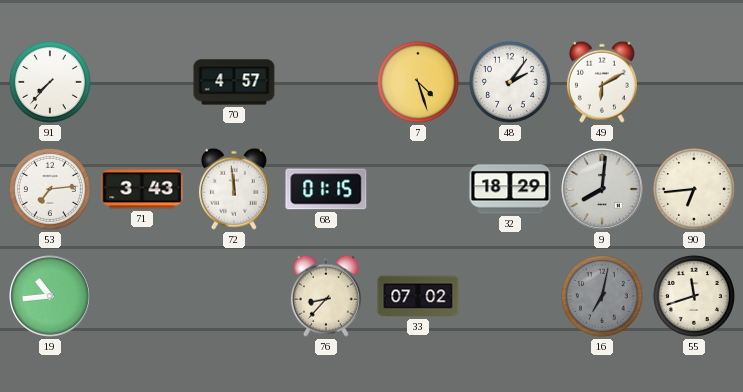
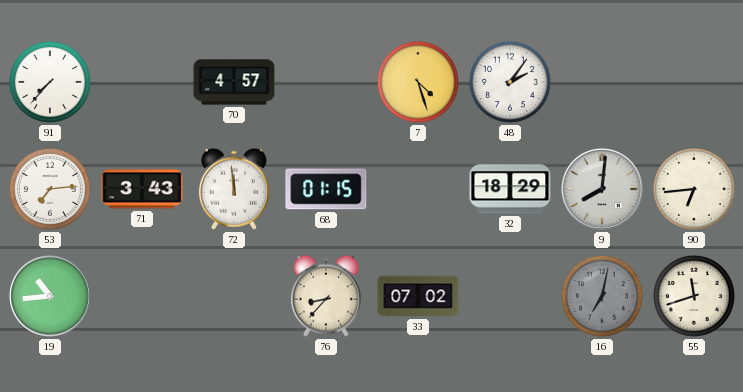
49: 6:10 -> none
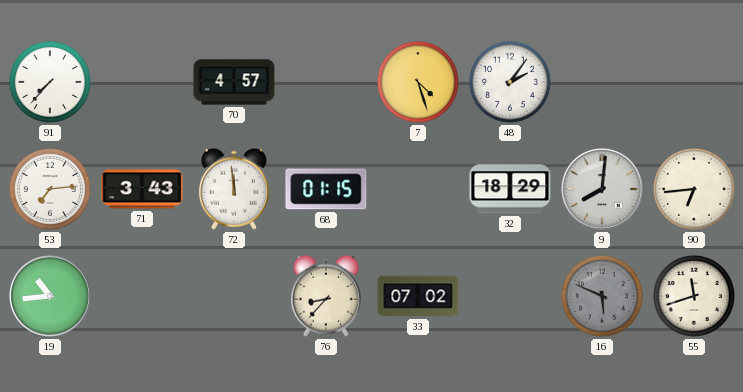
16: 7:02 -> 5:49
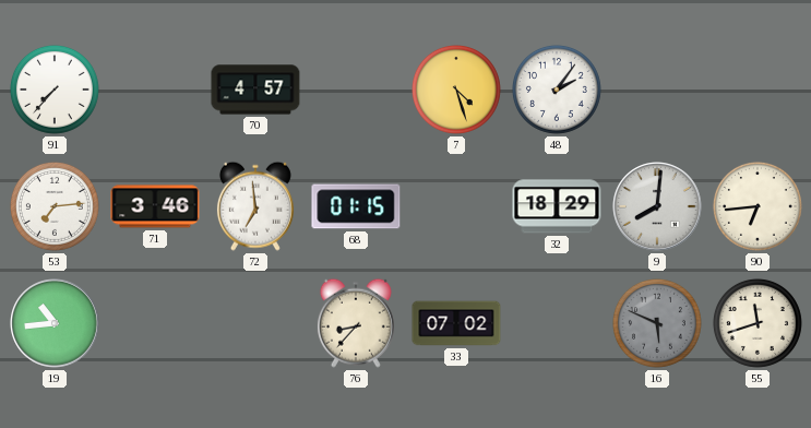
71: 3:43 -> 3:46
72: 11:59 -> 6:59
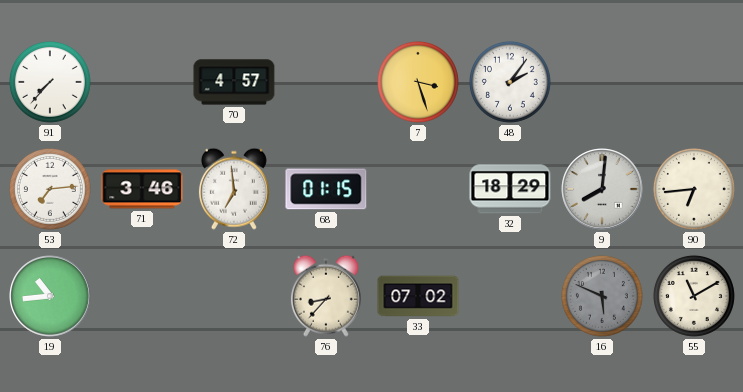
7: 4:27 -> 3:27
55: 11:42 -> 11:10
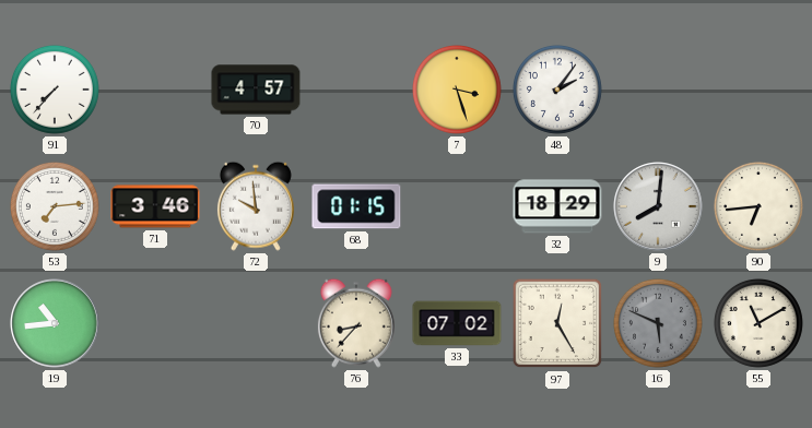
72: 6:59 -> 9:59
97: none -> 12:25
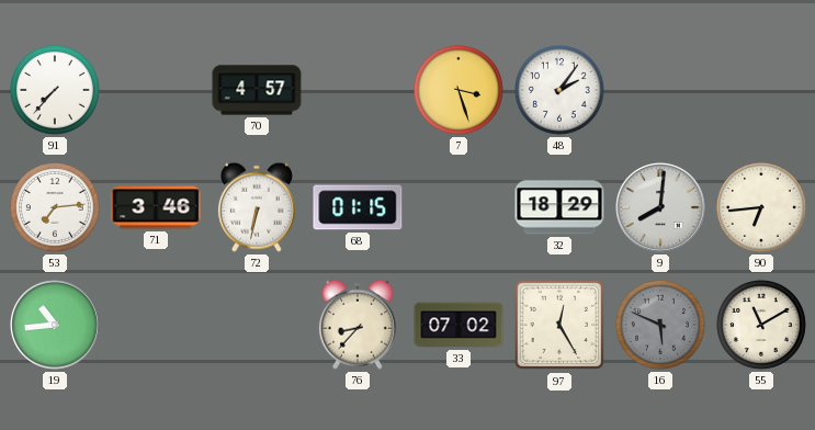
72: 9:59 -> 6:32
